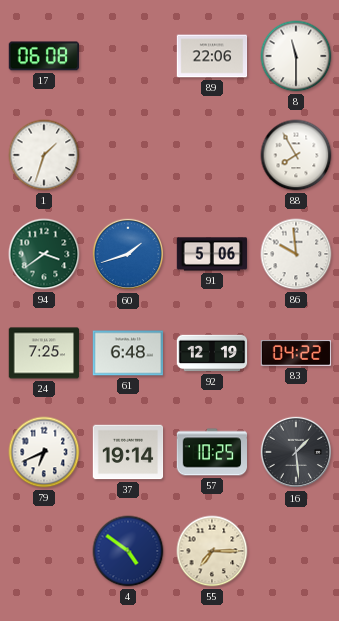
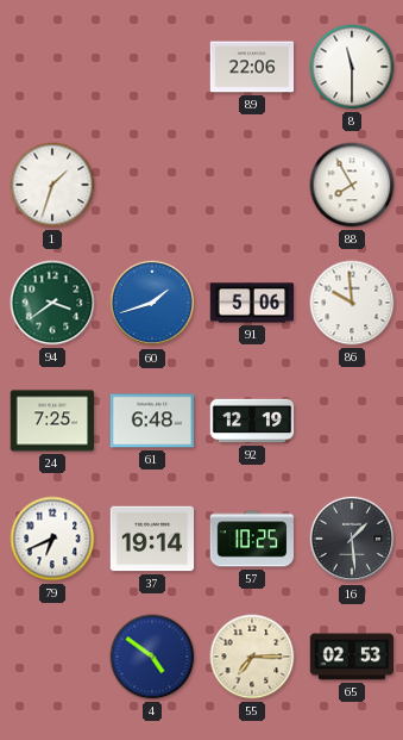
17: 06:08 -> none
83: 04:22 -> none
65: none -> 02:53
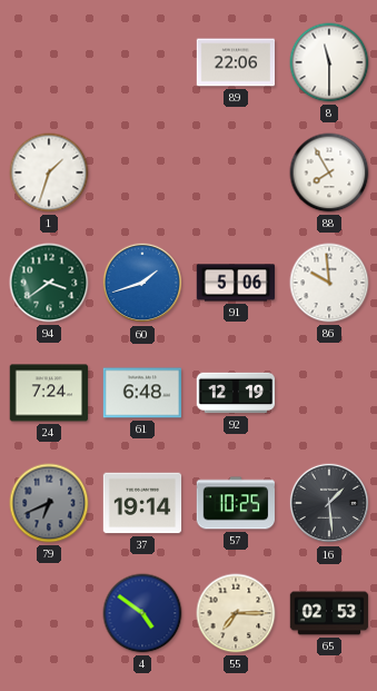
24: 7:25 -> 7:24
79 dial: white -> grey
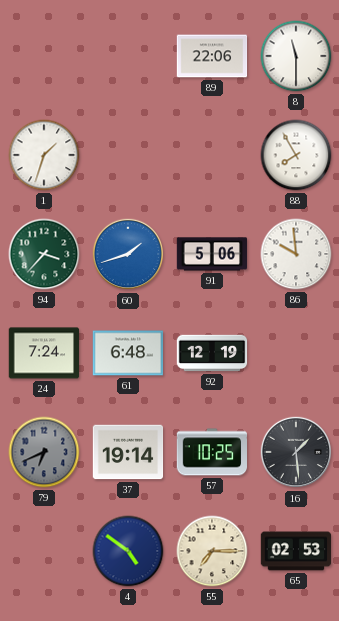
94: 3:39 -> 3:37
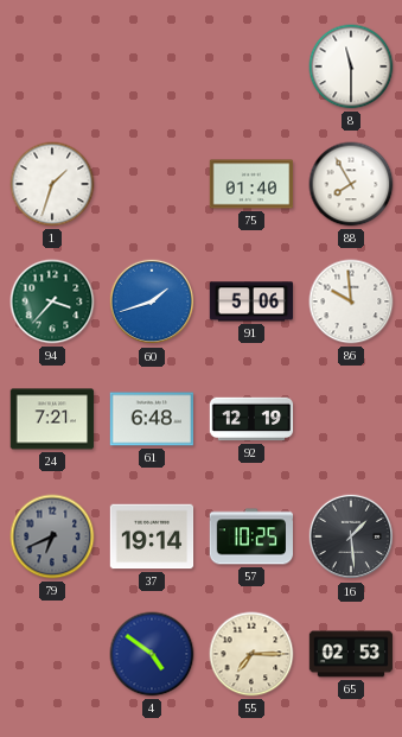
89: 22:06 -> none
75: none -> 01:40
24: 7:24 -> 7:21
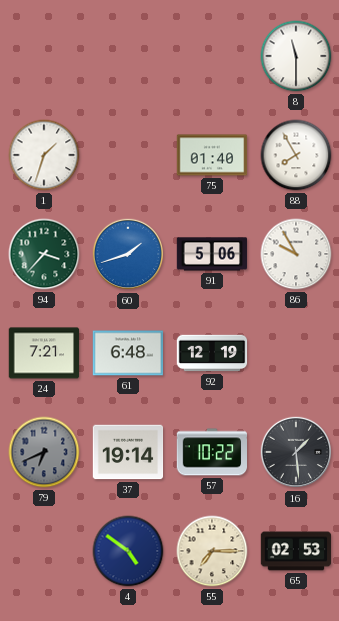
86: 9:59 -> 9:55
57: 10:25 -> 10:22
